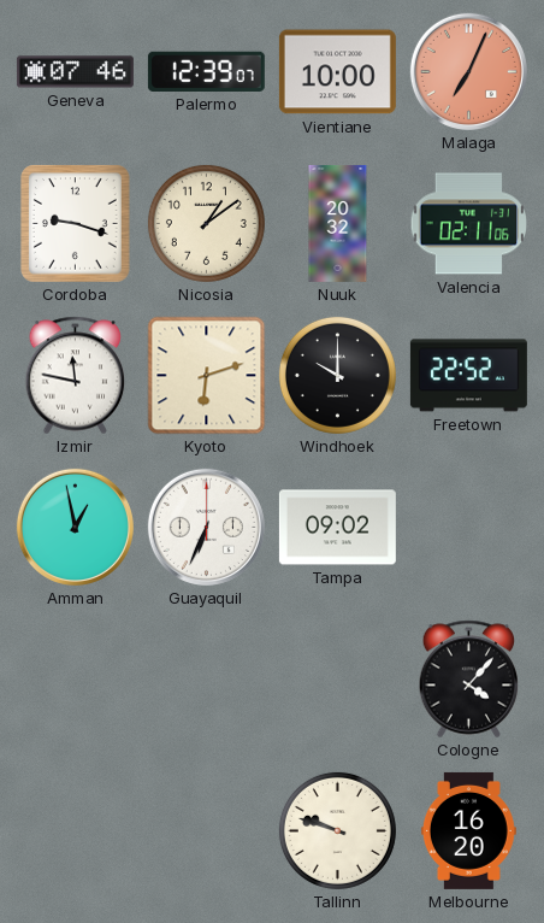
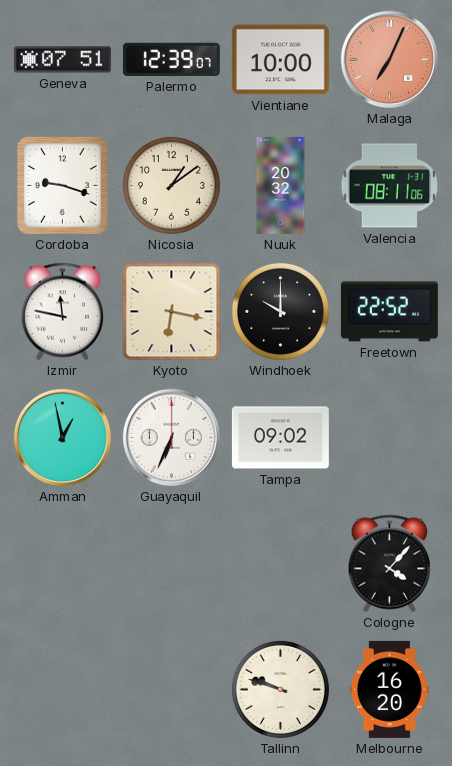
Geneva: 07:46 -> 07:51
Valencia: 02:11 -> 08:11
Kyoto: 6:12 -> 6:17
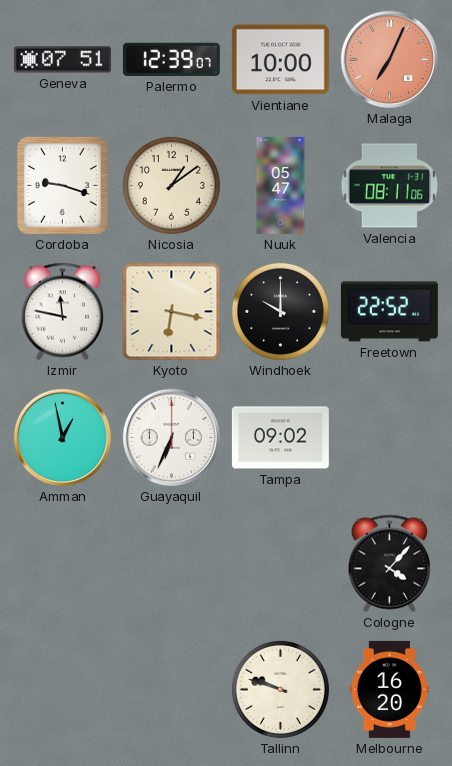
Nuuk: 20:32 -> 05:47
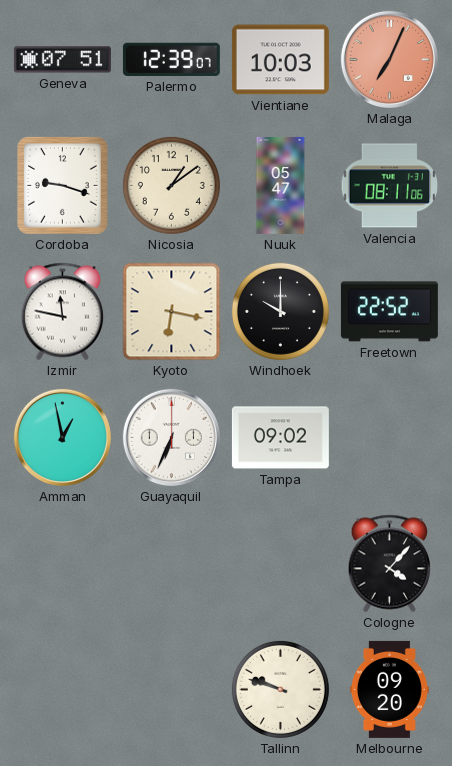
Vientiane: 10:00 -> 10:03
Melbourne: 16:20 -> 09:20
